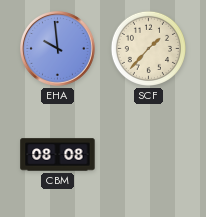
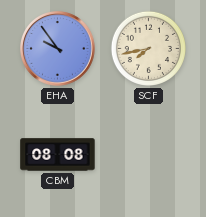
EHA: 9:59 -> 9:54
SCF: 1:37 -> 7:43
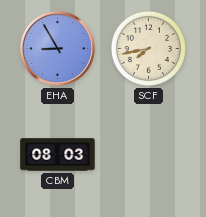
EHA: 9:54 -> 8:55
CBM: 08:08 -> 08:03
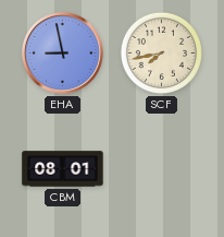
EHA: 8:55 -> 8:58
CBM: 08:03 -> 08:01
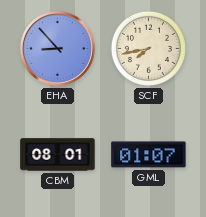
EHA: 8:58 -> 8:53
GML: none -> 01:07
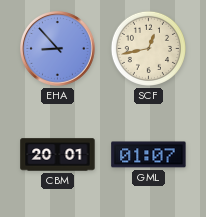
SCF: 7:43 -> 12:43
CBM: 08:01 -> 20:01
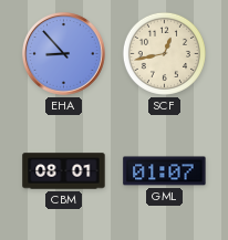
CBM: 20:01 -> 08:01
